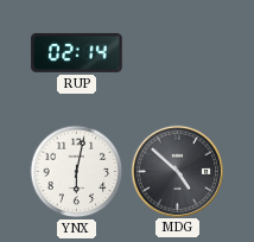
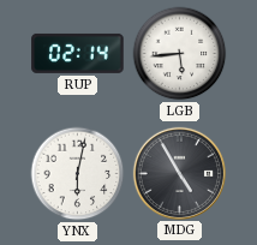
LGB: none -> 5:44
MDG: 4:52 -> 4:55
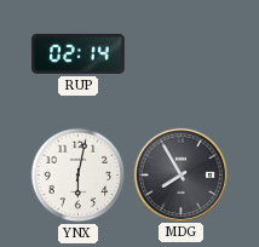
LGB: 5:44 -> none
MDG: 4:55 -> 7:55
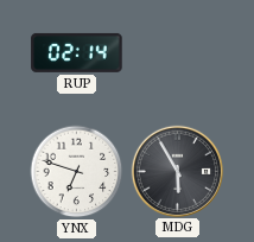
YNX: 6:02 -> 6:48
MDG: 7:55 -> 5:55
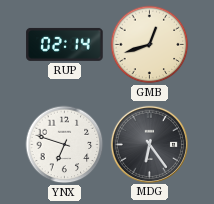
GMB: none -> 12:42
MDG: 5:55 -> 6:24
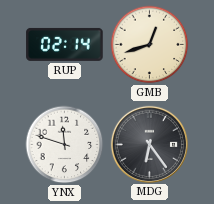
YNX: 6:48 -> 11:48
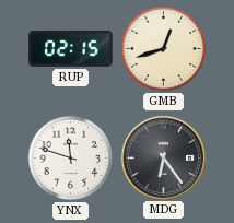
RUP: 02:14 -> 02:15
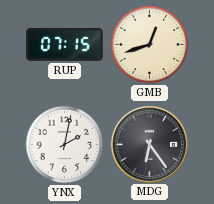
RUP: 02:15 -> 07:15
YNX: 11:48 -> 2:02
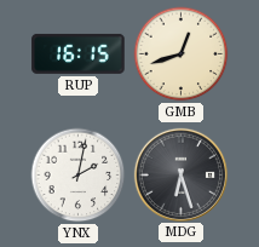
RUP: 07:15 -> 16:15
MDG: 6:24 -> 6:27
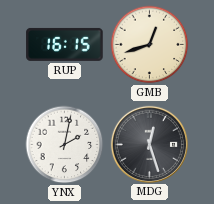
MDG: 6:27 -> 12:27
